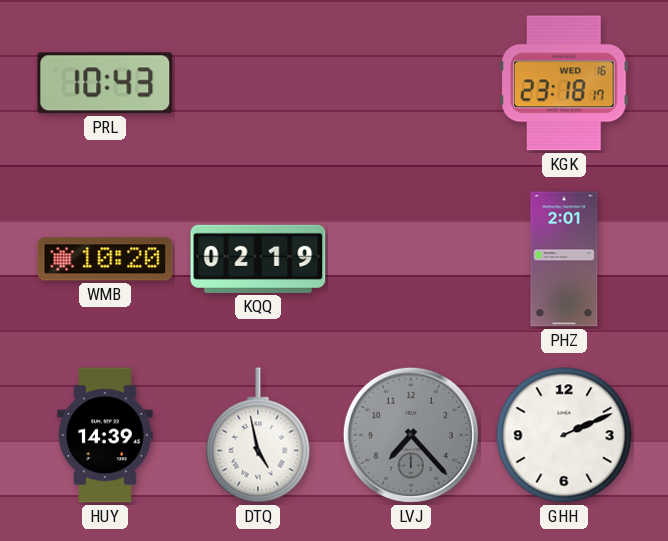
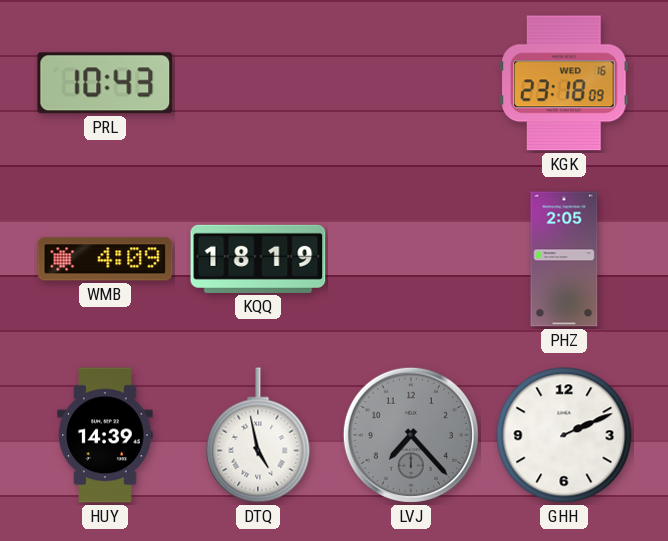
KGK: 23:18:17 -> 23:18:09
WMB: 10:20 -> 4:09
KQQ: 02:19 -> 18:19
PHZ: 2:01 -> 2:05
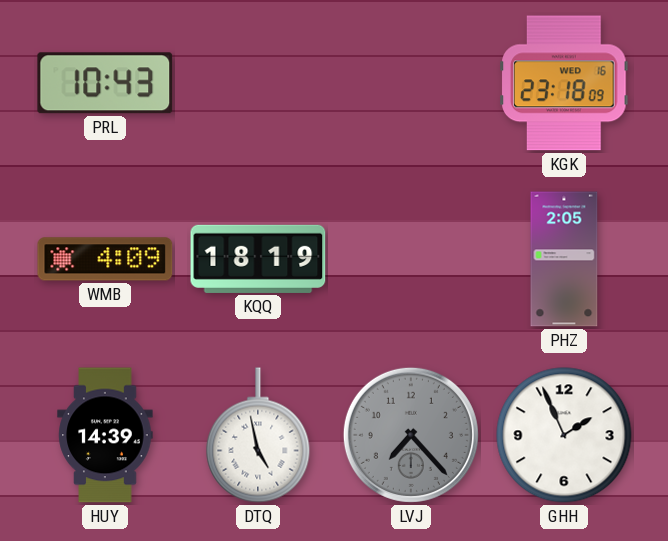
GHH: 2:11 -> 1:56
